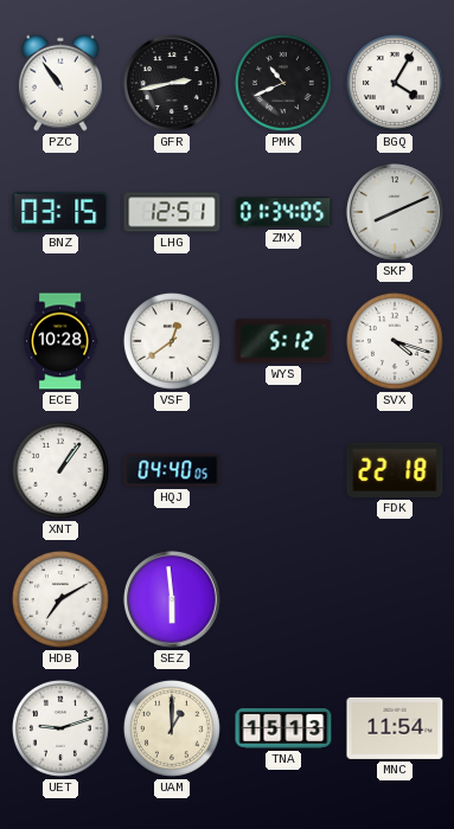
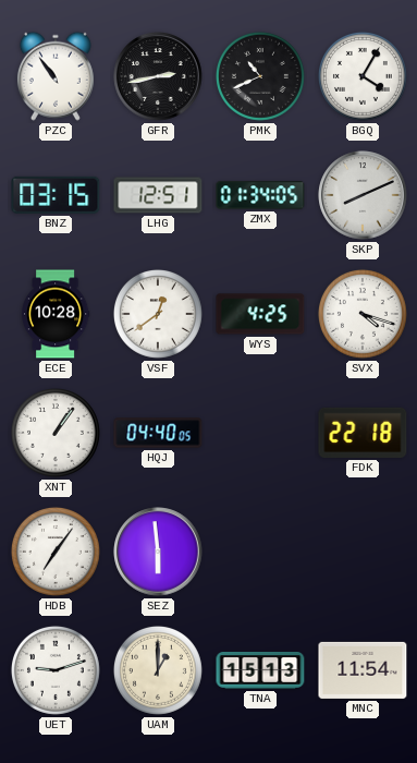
WYS: 5:12 -> 4:25
HDB: 7:10 -> 7:06
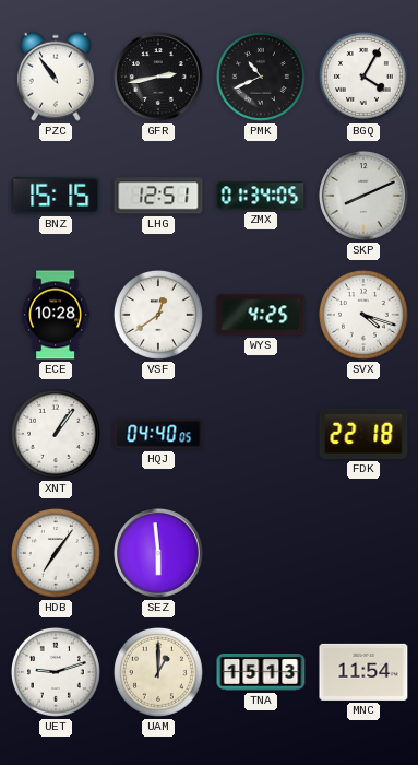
BNZ: 03:15 -> 15:15
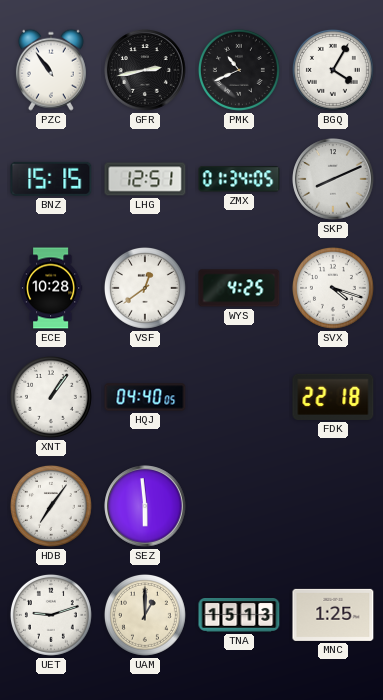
MNC: 11:54 -> 1:25
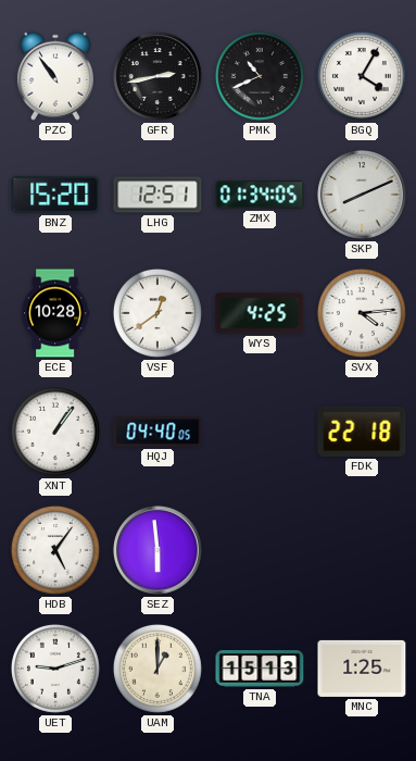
BNZ: 15:15 -> 15:20
SVX: 4:18 -> 4:14
HDB: 7:06 -> 5:06
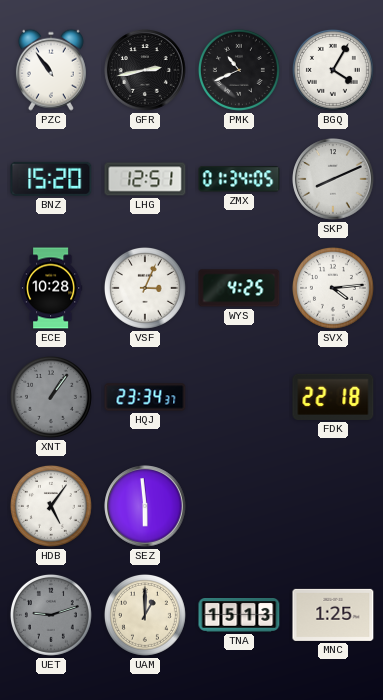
VSF: 12:39 -> 3:04
XNT dial: white -> grey
HQJ: 04:40 -> 23:34
UET dial: white -> grey
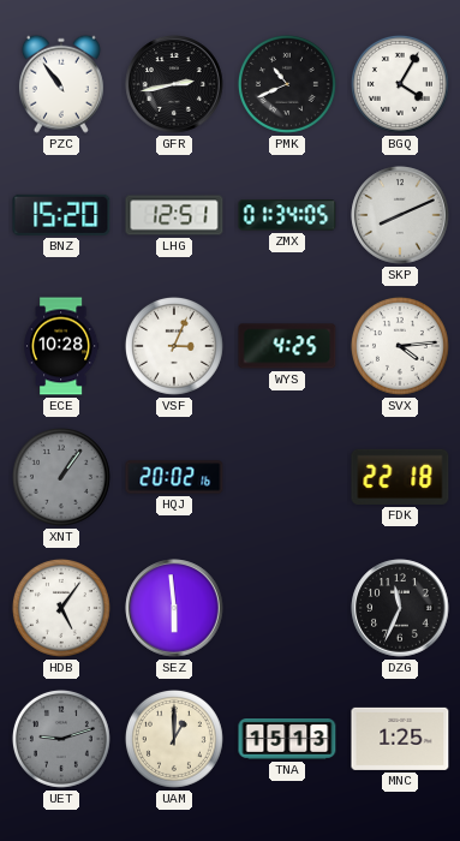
HQJ: 23:34 -> 20:02
DZG: none -> 11:34
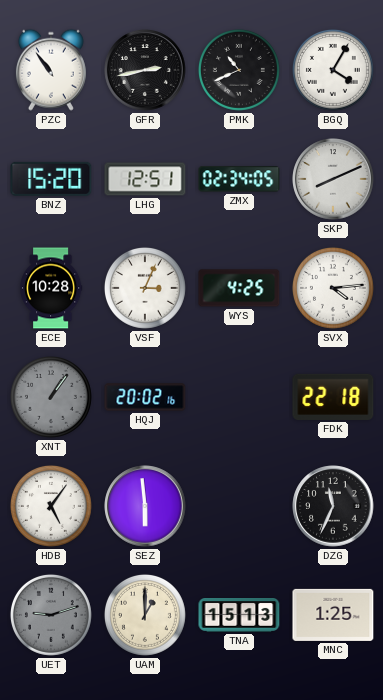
ZMX: 01:34 -> 02:34
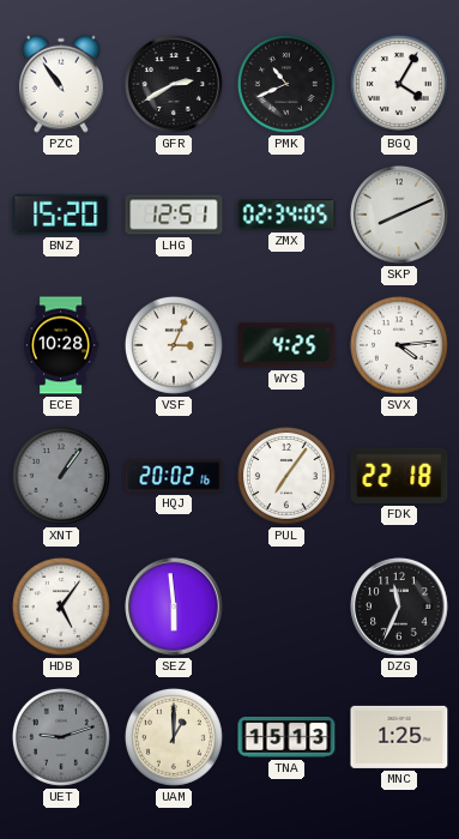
GFR: 2:43 -> 2:40
PUL: none -> 7:06
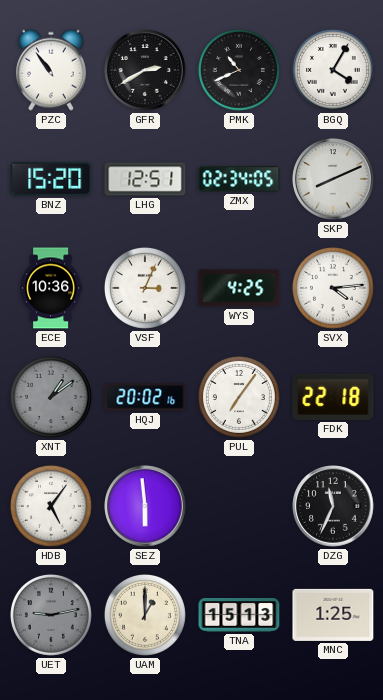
ECE: 10:28 -> 10:36
XNT: 1:06 -> 1:09
UET: 9:12 -> 9:13
